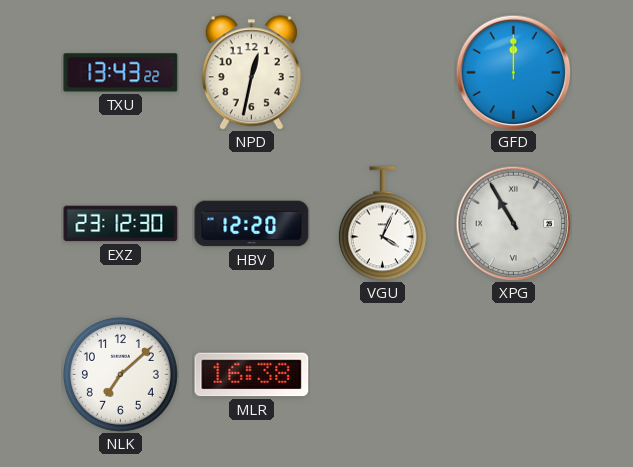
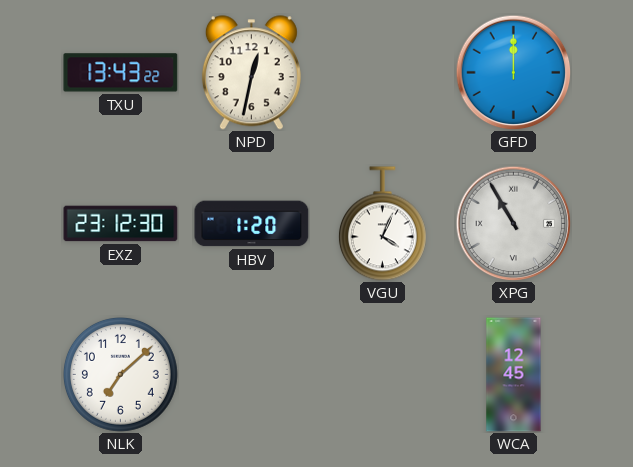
HBV: 12:20 -> 1:20
MLR: 16:38 -> none
WCA: none -> 12:45
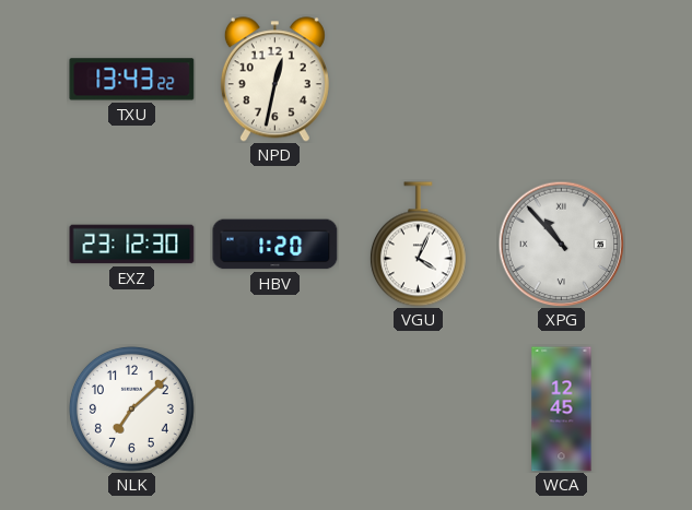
GFD: 12:00 -> none
XPG: 10:55 -> 10:53
